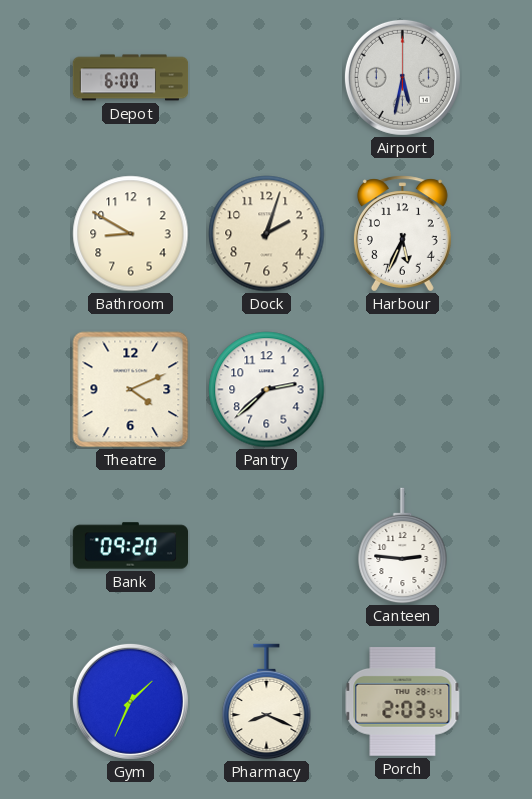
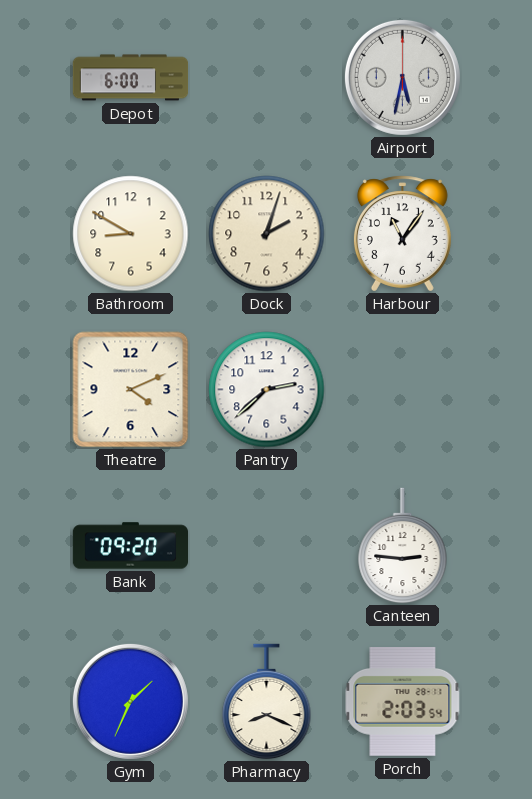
Harbour: 5:34 -> 11:06
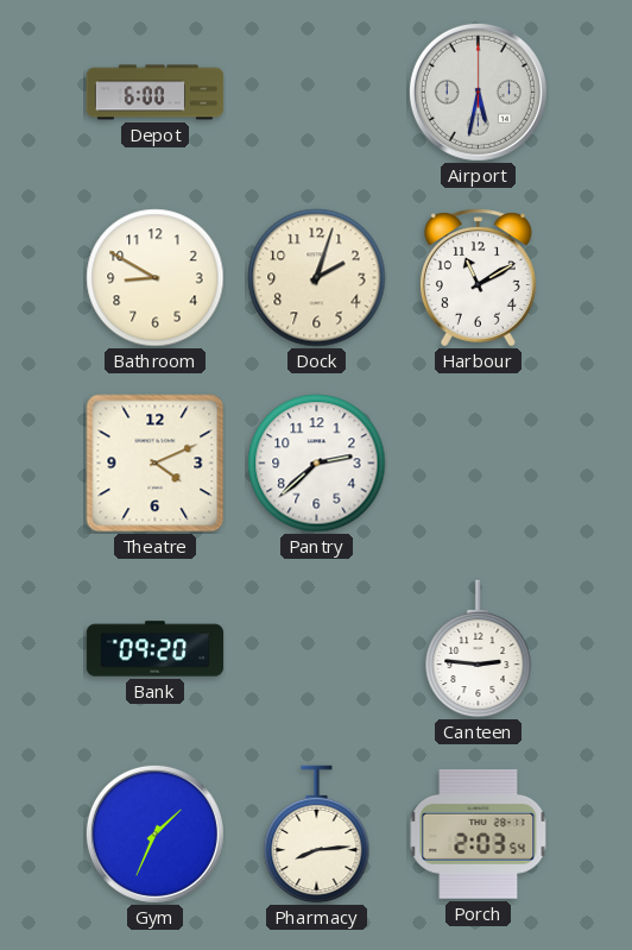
Harbour: 11:06 -> 11:10
Pharmacy: 8:19 -> 8:14
